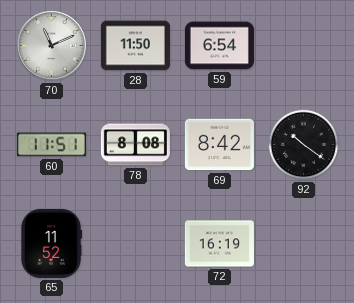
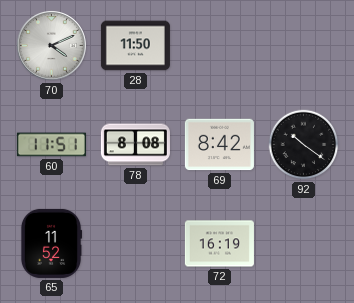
70: 11:11 -> 4:11
59: 6:54 -> none
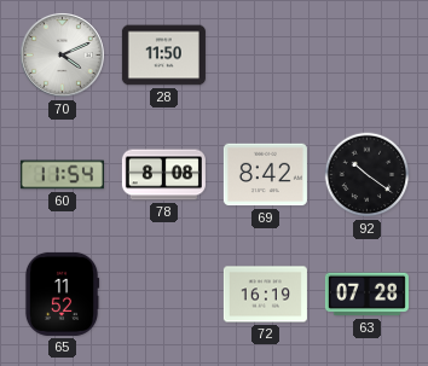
60: 11:51 -> 11:54
63: none -> 07:28
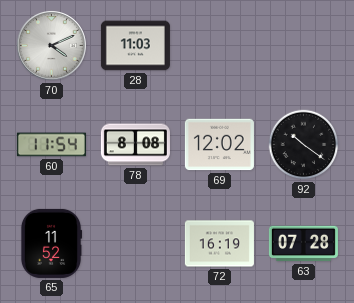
28: 11:50 -> 11:03
69: 8:42 -> 12:02
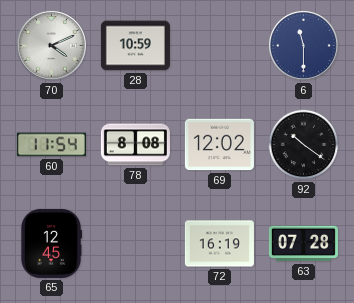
28: 11:03 -> 10:59
6: none -> 11:30
65: 11:52 -> 12:45
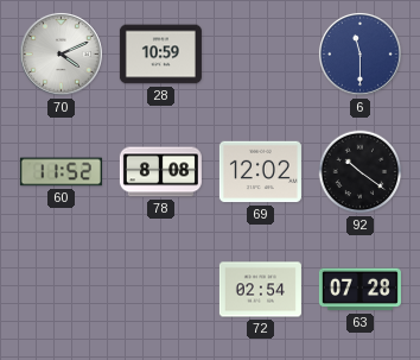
60: 11:54 -> 11:52
65: 12:45 -> none
72: 16:19 -> 02:54
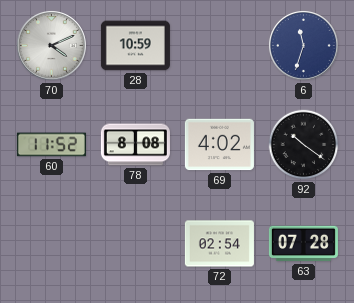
6: 11:30 -> 11:33
69: 12:02 -> 4:02
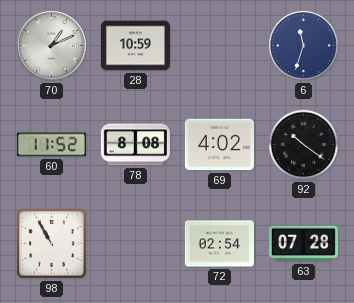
70: 4:11 -> 1:11
98: none -> 10:55
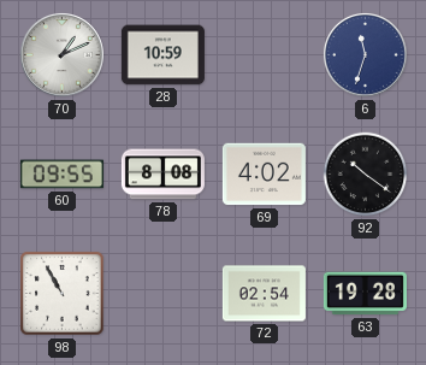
60: 11:52 -> 09:55
63: 07:28 -> 19:28
